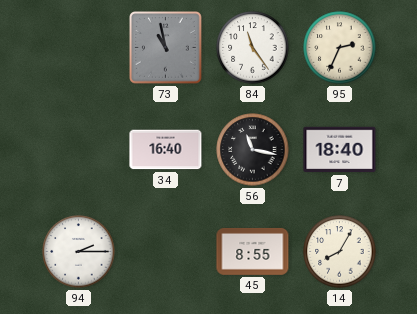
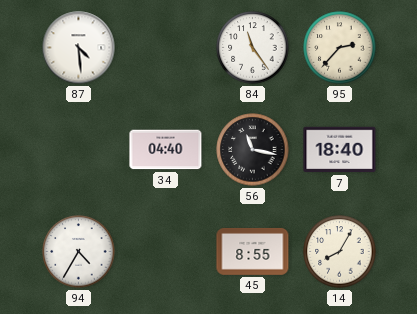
87: none -> 4:29
73: 10:58 -> none
95: 2:34 -> 2:37
34: 16:40 -> 04:40
94: 2:15 -> 4:35
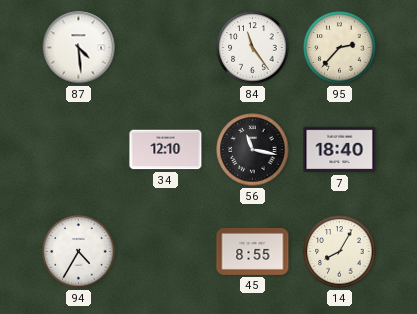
34: 04:40 -> 12:10
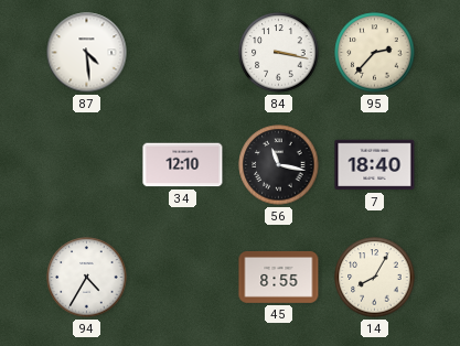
84: 11:24 -> 3:17
